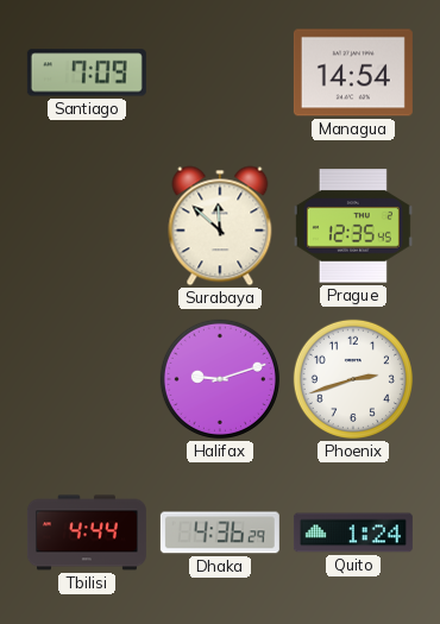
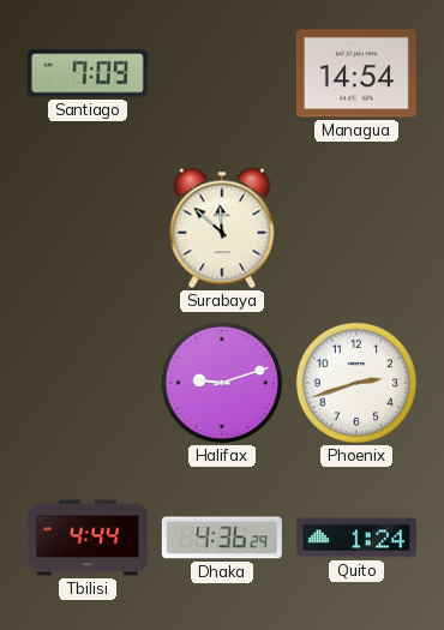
Prague: 12:35 -> none
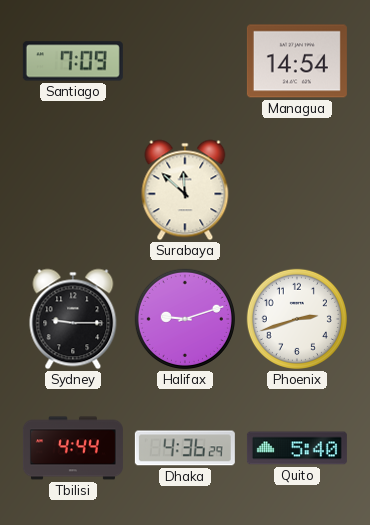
Sydney: none -> 9:15
Quito: 1:24 -> 5:40
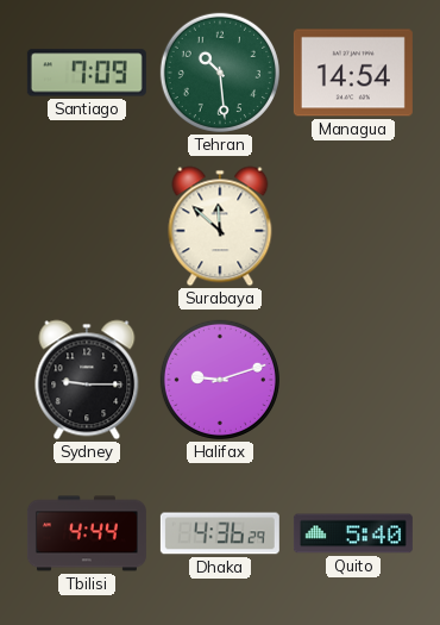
Tehran: none -> 10:29
Phoenix: 2:42 -> none
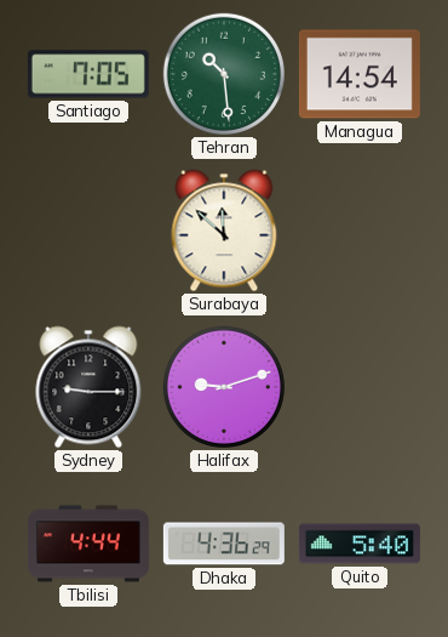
Santiago: 7:09 -> 7:05
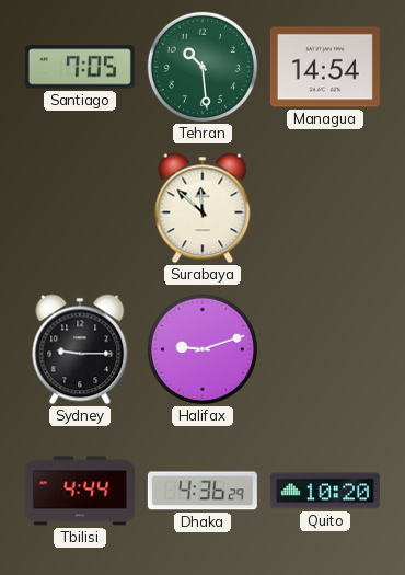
Quito: 5:40 -> 10:20
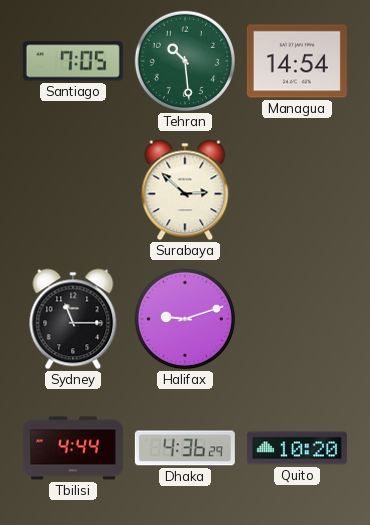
Surabaya: 11:52 -> 2:52
Sydney: 9:15 -> 11:15
